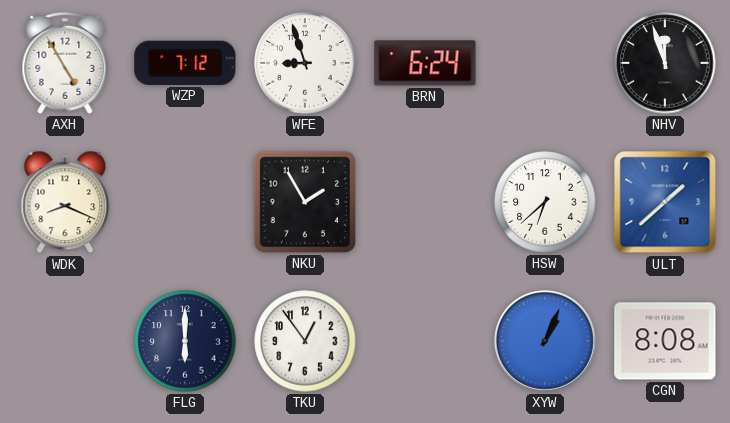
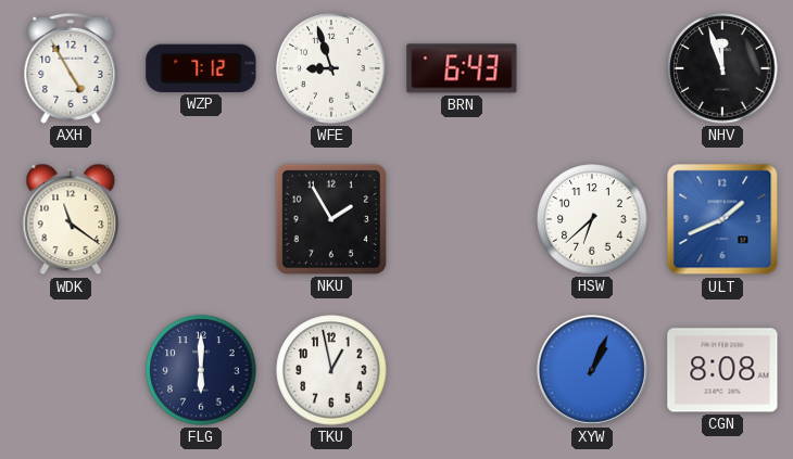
BRN: 6:24 -> 6:43
WDK: 8:19 -> 11:21
ULT: 1:38 -> 1:41
TKU: 12:54 -> 12:58
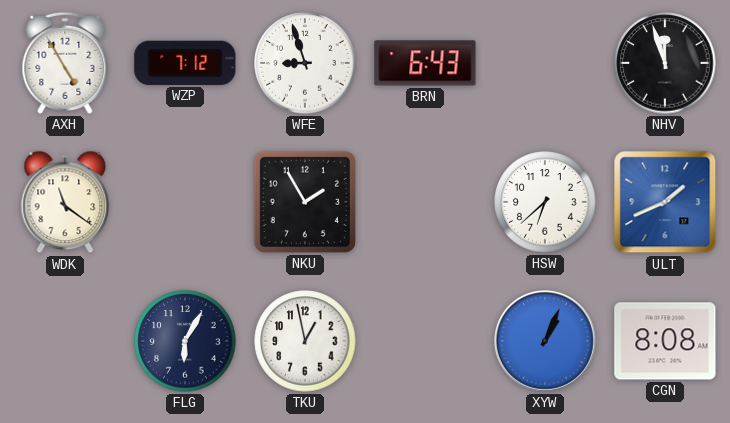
FLG: 6:00 -> 6:05
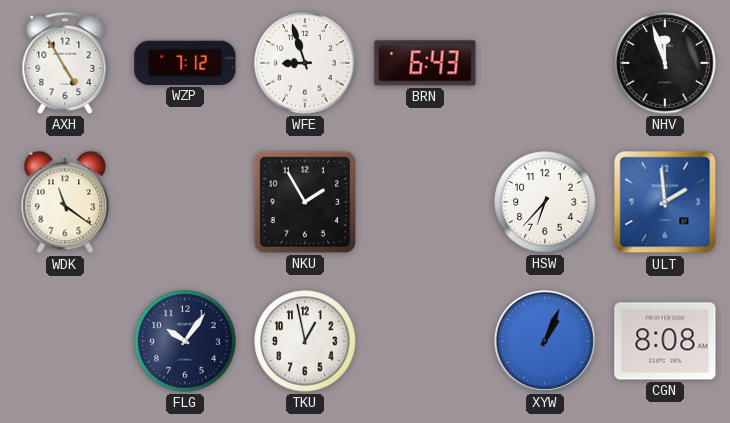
HSW: 6:38 -> 6:37
ULT: 1:41 -> 1:59
FLG: 6:05 -> 10:06
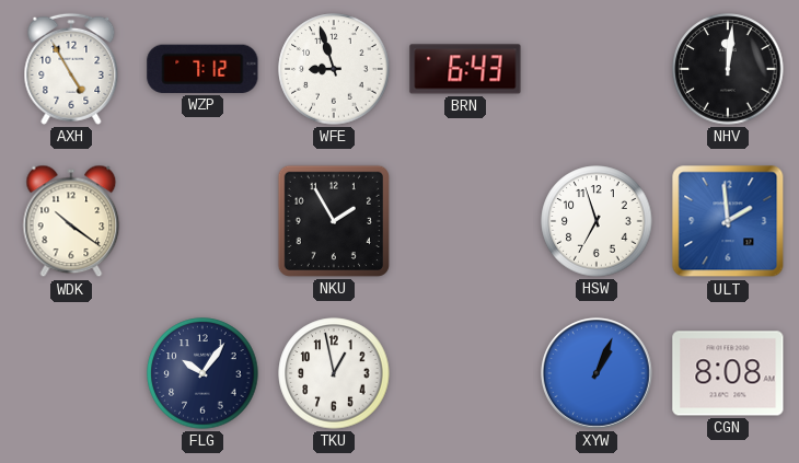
NHV: 11:57 -> 12:01
WDK: 11:21 -> 10:21
HSW: 6:37 -> 6:57
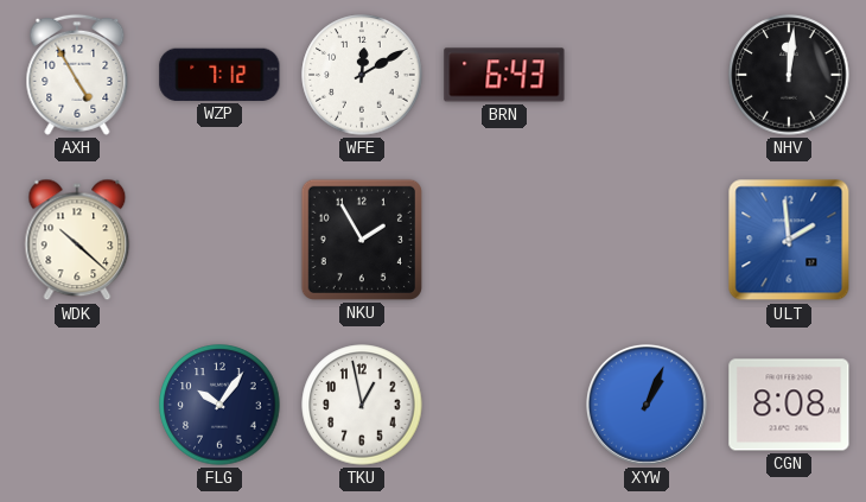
WFE: 8:57 -> 12:10
WDK: 10:21 -> 10:22
HSW: 6:57 -> none
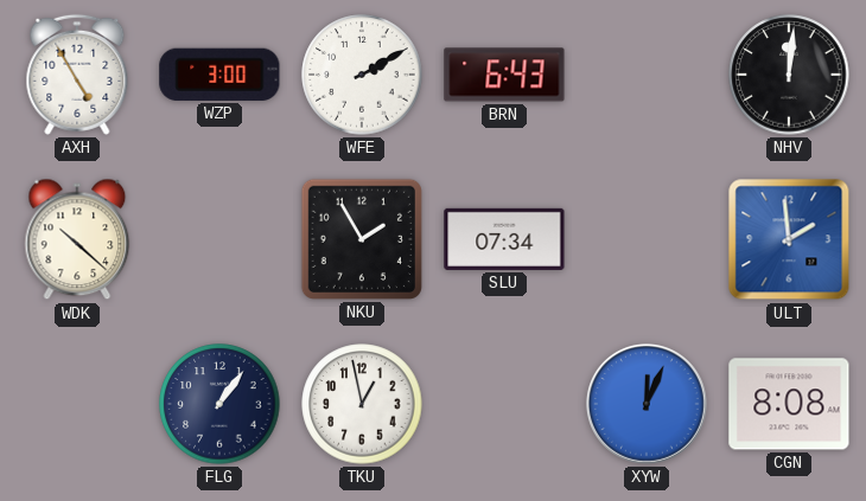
WZP: 7:12 -> 3:00
WFE: 12:10 -> 2:10
SLU: none -> 07:34
FLG: 10:06 -> 1:06
XYW: 1:04 -> 12:04
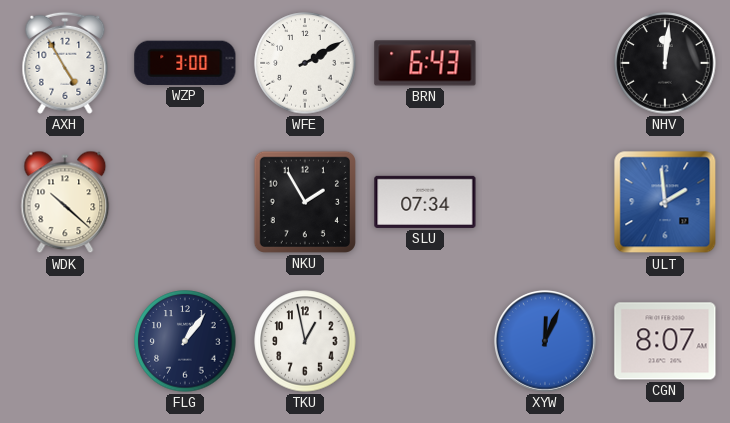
CGN: 8:08 -> 8:07
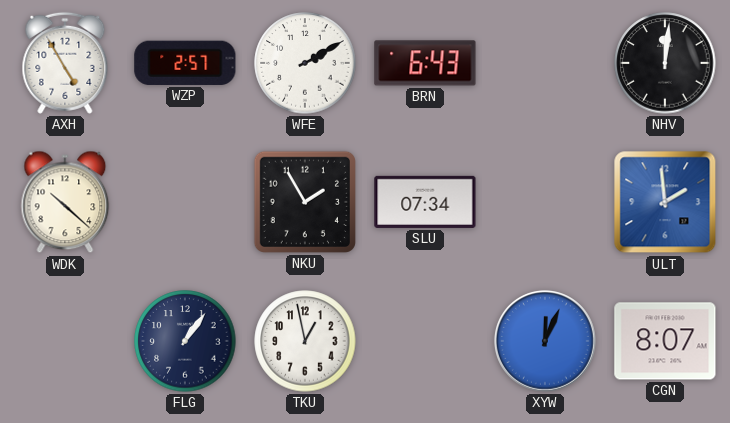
WZP: 3:00 -> 2:57
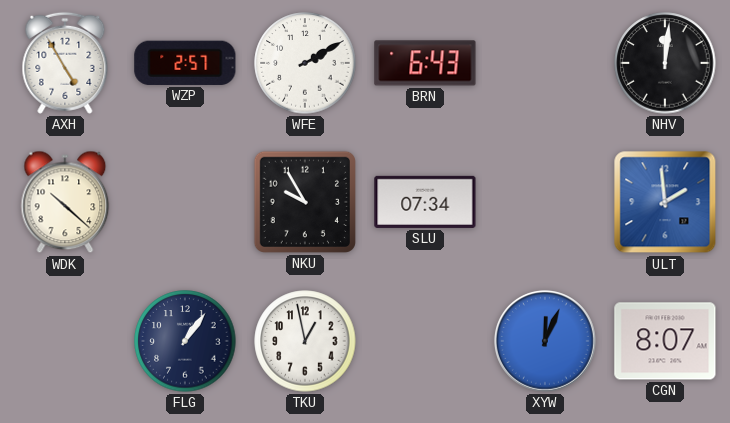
NKU: 1:55 -> 9:55
